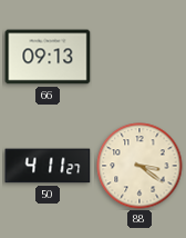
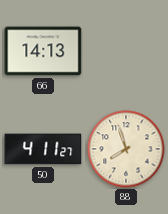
66: 09:13 -> 14:13
88: 3:21 -> 7:57
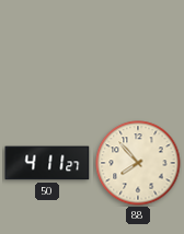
66: 14:13 -> none
88: 7:57 -> 7:53
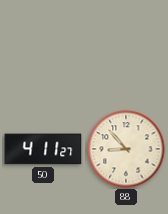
88: 7:53 -> 8:53
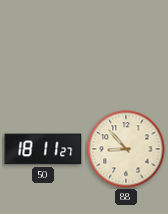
50: 4:11 -> 18:11
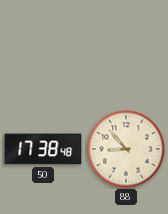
50: 18:11 -> 17:38
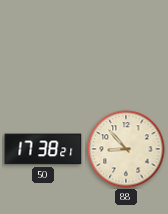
50: 17:38:48 -> 17:38:21
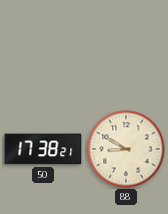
88: 8:53 -> 8:50
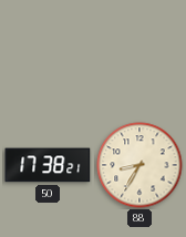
88: 8:50 -> 8:35
